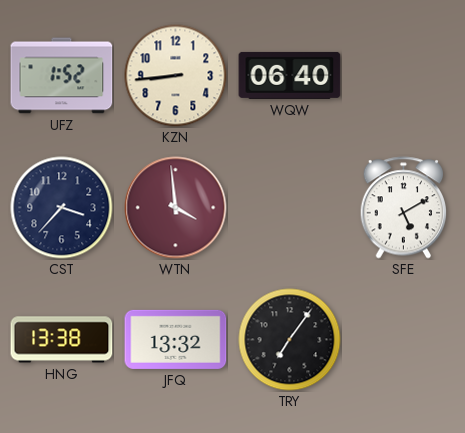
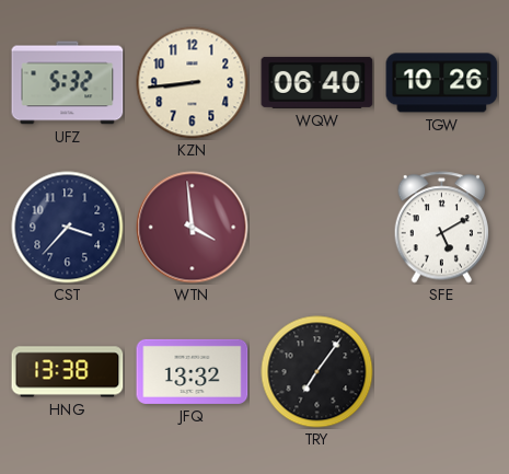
UFZ: 1:52 -> 5:32
TGW: none -> 10:26
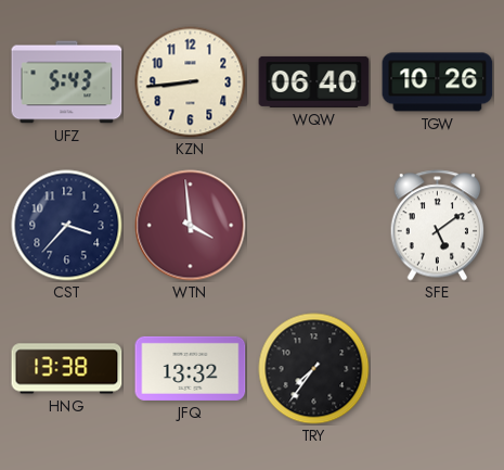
UFZ: 5:32 -> 5:43
SFE: 5:10 -> 5:09
TRY: 7:06 -> 7:36
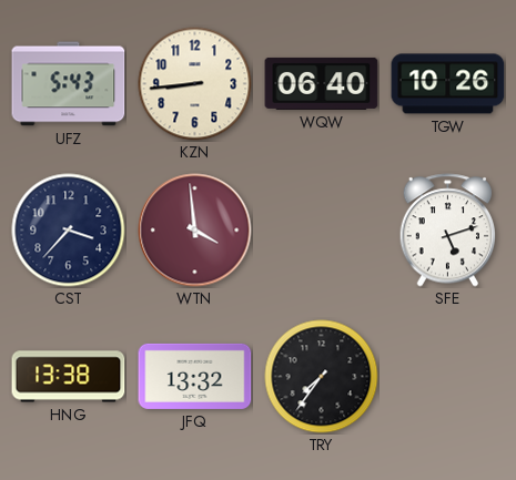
SFE: 5:09 -> 5:12
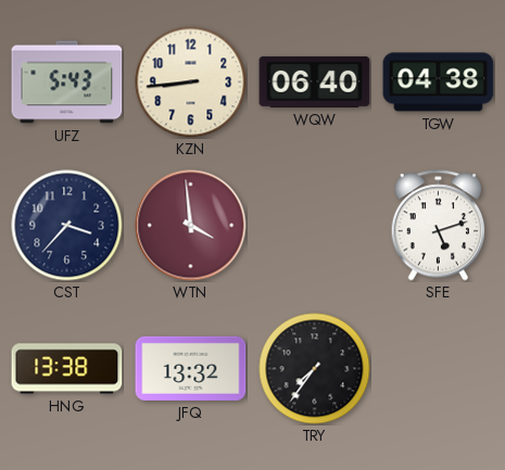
TGW: 10:26 -> 04:38
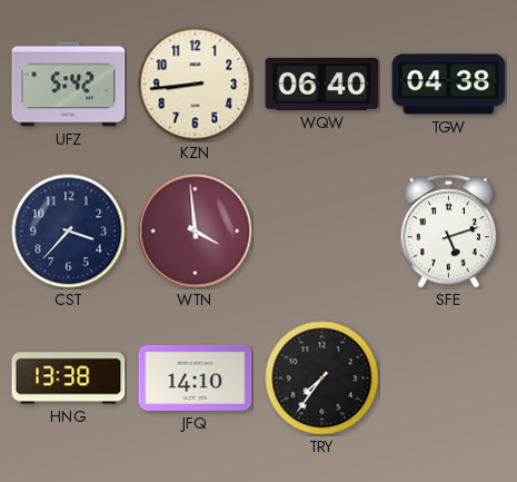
UFZ: 5:43 -> 5:42
JFQ: 13:32 -> 14:10
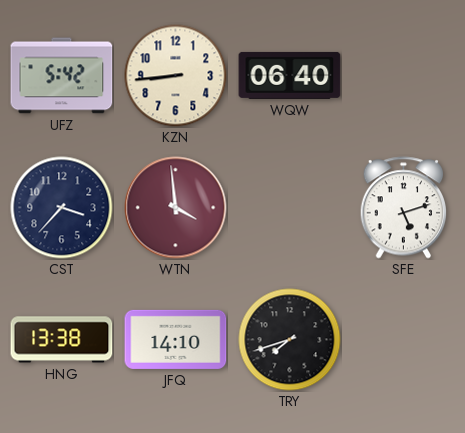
TGW: 04:38 -> none
TRY: 7:36 -> 7:42
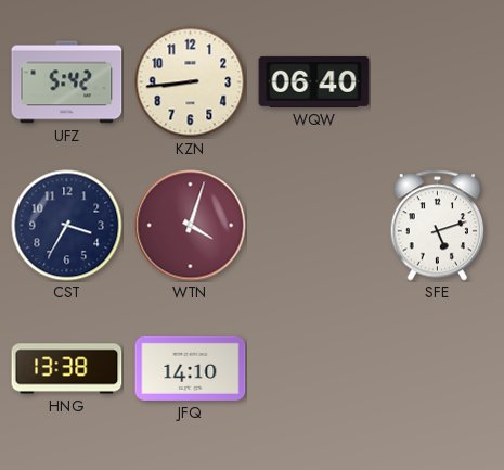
CST: 3:37 -> 3:35
WTN: 3:59 -> 4:03
TRY: 7:42 -> none
